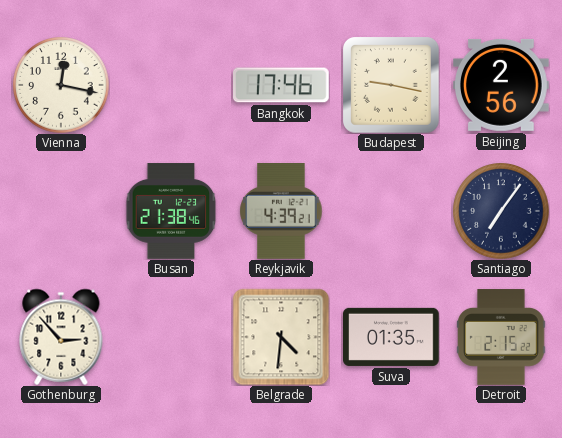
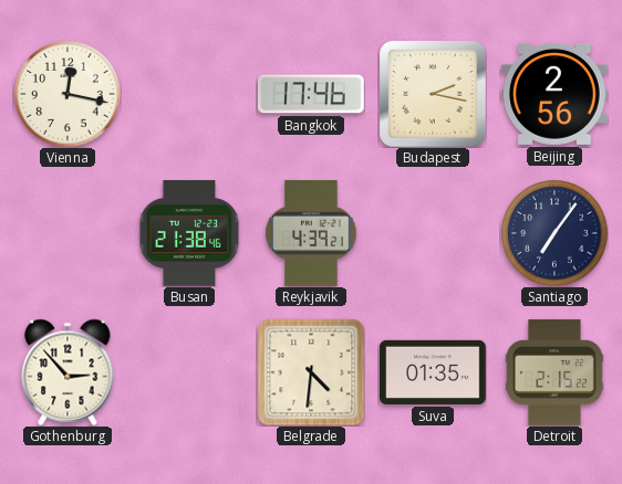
Budapest: 9:17 -> 2:17
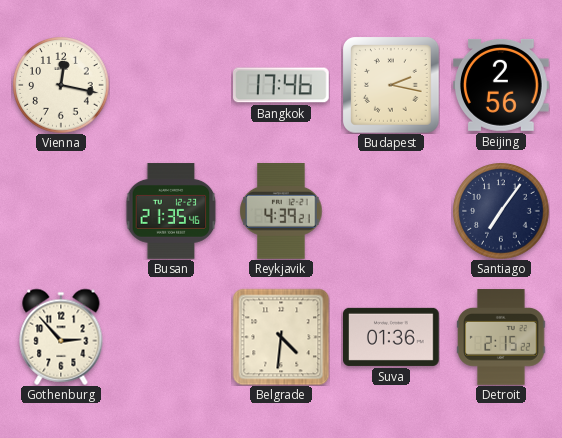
Busan: 21:38 -> 21:35
Suva: 01:35 -> 01:36
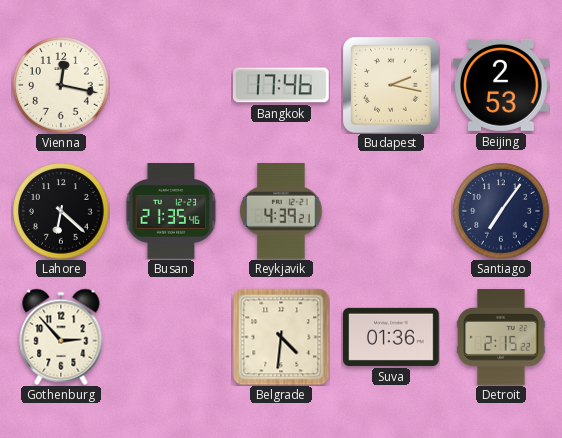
Beijing: 2:56 -> 2:53
Lahore: none -> 6:22
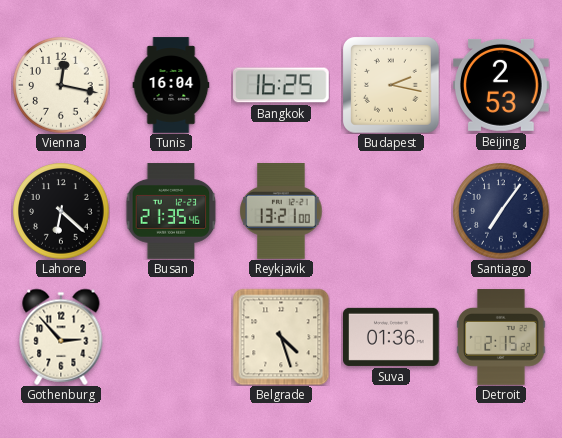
Tunis: none -> 16:04
Bangkok: 17:46 -> 16:25
Reykjavik: 4:39 -> 13:21
Belgrade: 4:31 -> 4:27
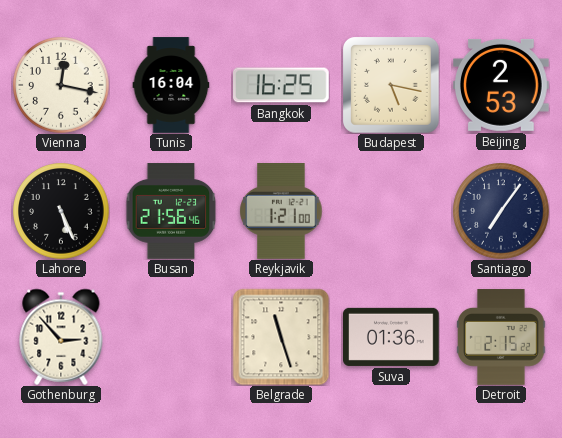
Budapest: 2:17 -> 5:17
Lahore: 6:22 -> 5:26
Busan: 21:35 -> 21:56
Reykjavik: 13:21 -> 1:21
Belgrade: 4:27 -> 11:27
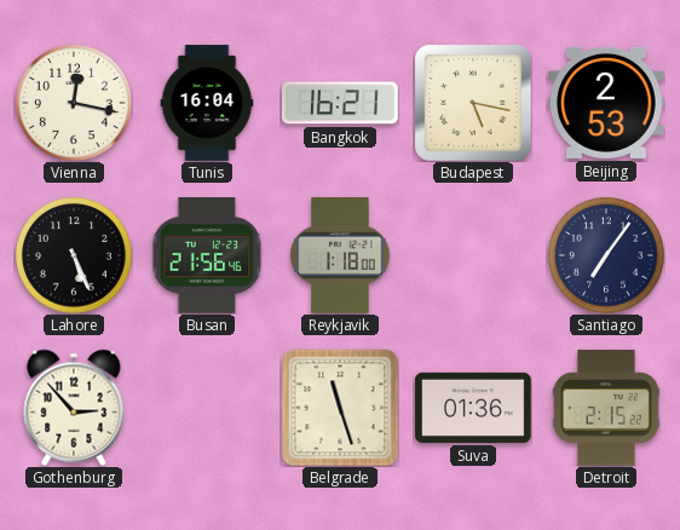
Bangkok: 16:25 -> 16:21
Reykjavik: 1:21 -> 1:18
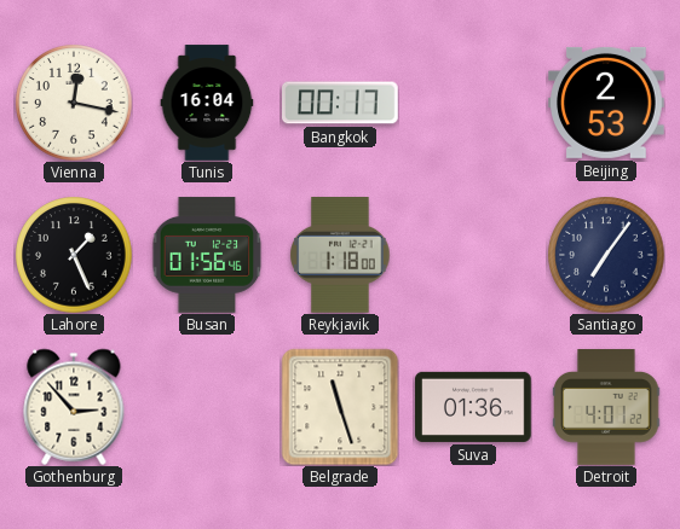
Bangkok: 16:21 -> 00:17
Budapest: 5:17 -> none
Lahore: 5:26 -> 1:26
Busan: 21:56 -> 01:56
Detroit: 2:15 -> 4:01
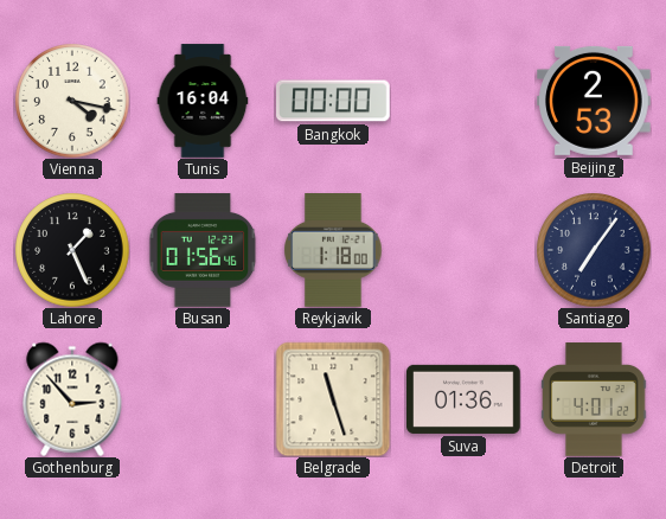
Vienna: 12:17 -> 4:17
Bangkok: 00:17 -> 00:00
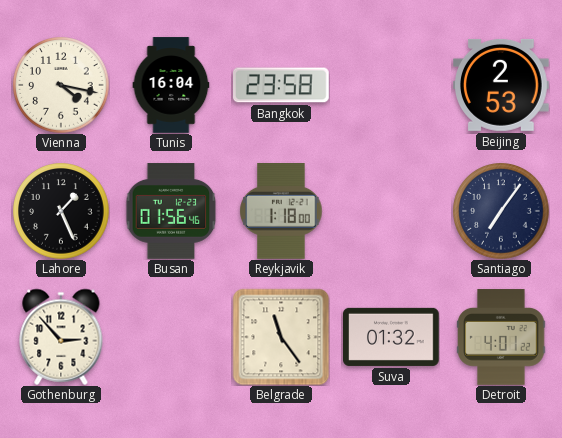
Bangkok: 00:00 -> 23:58
Belgrade: 11:27 -> 11:24
Suva: 01:36 -> 01:32
